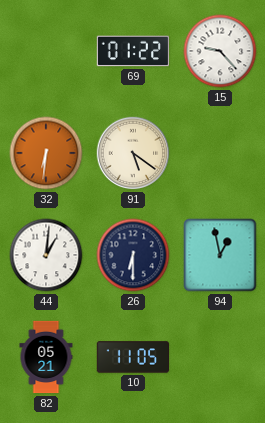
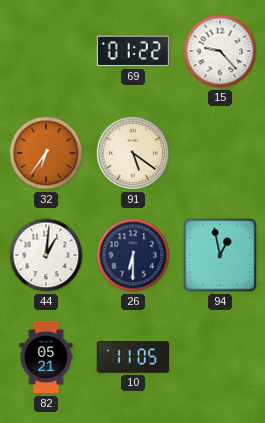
32: 6:31 -> 6:36
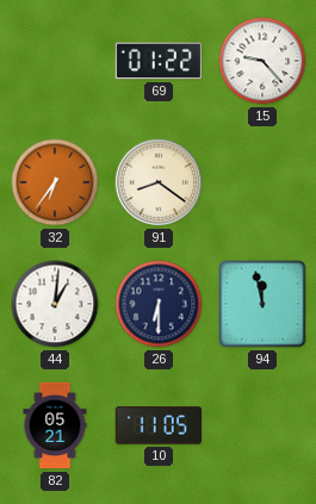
91: 5:21 -> 8:21
94: 12:58 -> 11:58
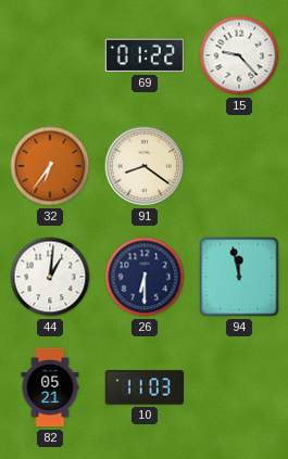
10: 11:05 -> 11:03
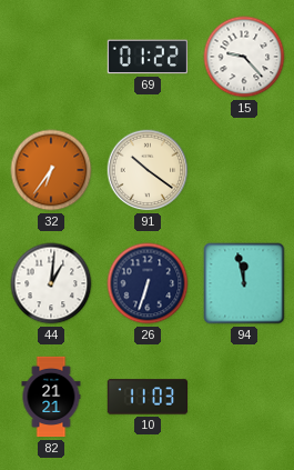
91: 8:21 -> 10:21
26: 6:30 -> 6:33
82: 05:21 -> 21:21
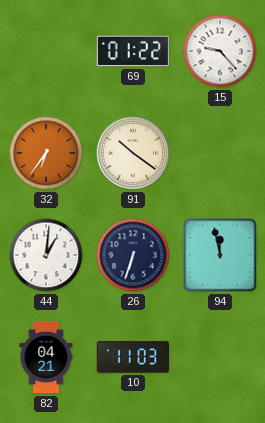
82: 21:21 -> 04:21
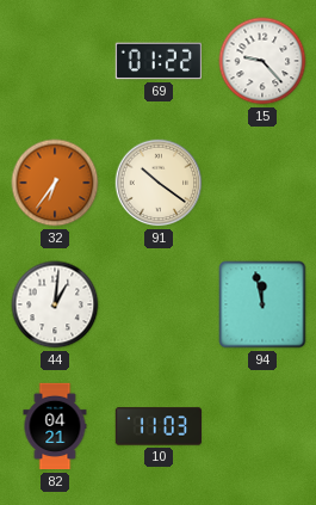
26: 6:33 -> none
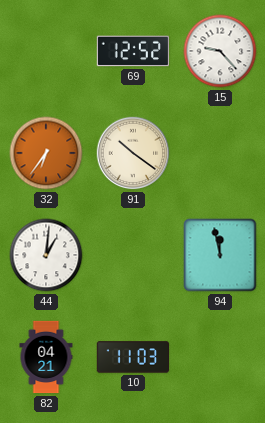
69: 01:22 -> 12:52
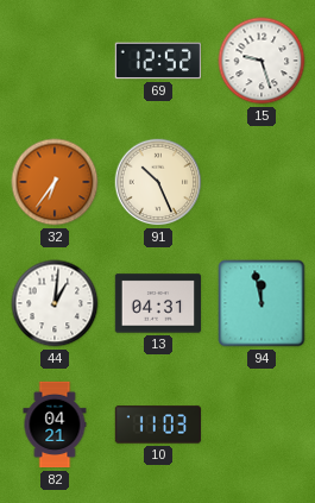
15: 9:23 -> 9:27
91: 10:21 -> 10:26
13: none -> 04:31
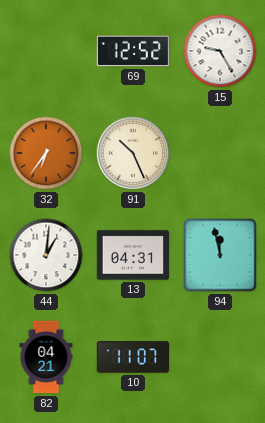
15: 9:27 -> 9:25
10: 11:03 -> 11:07
